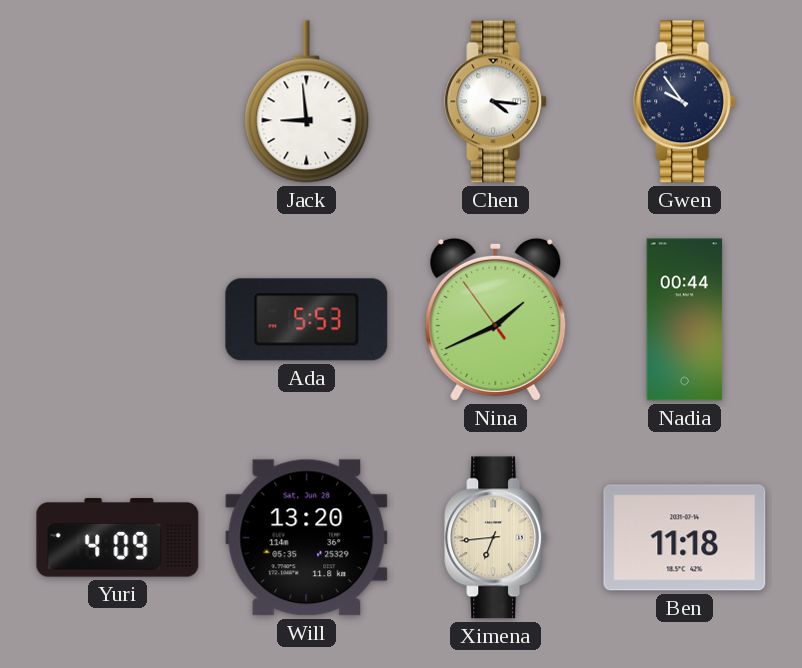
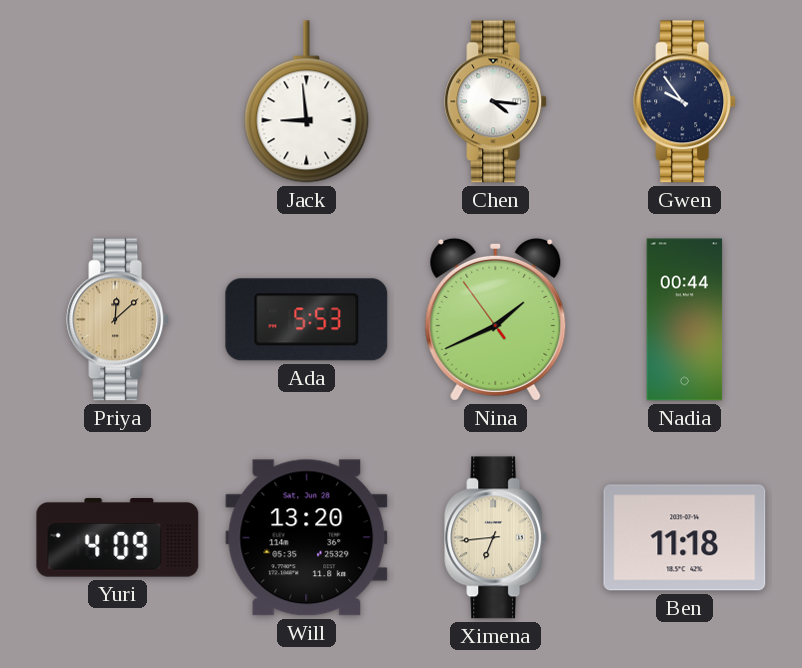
Priya: none -> 12:08
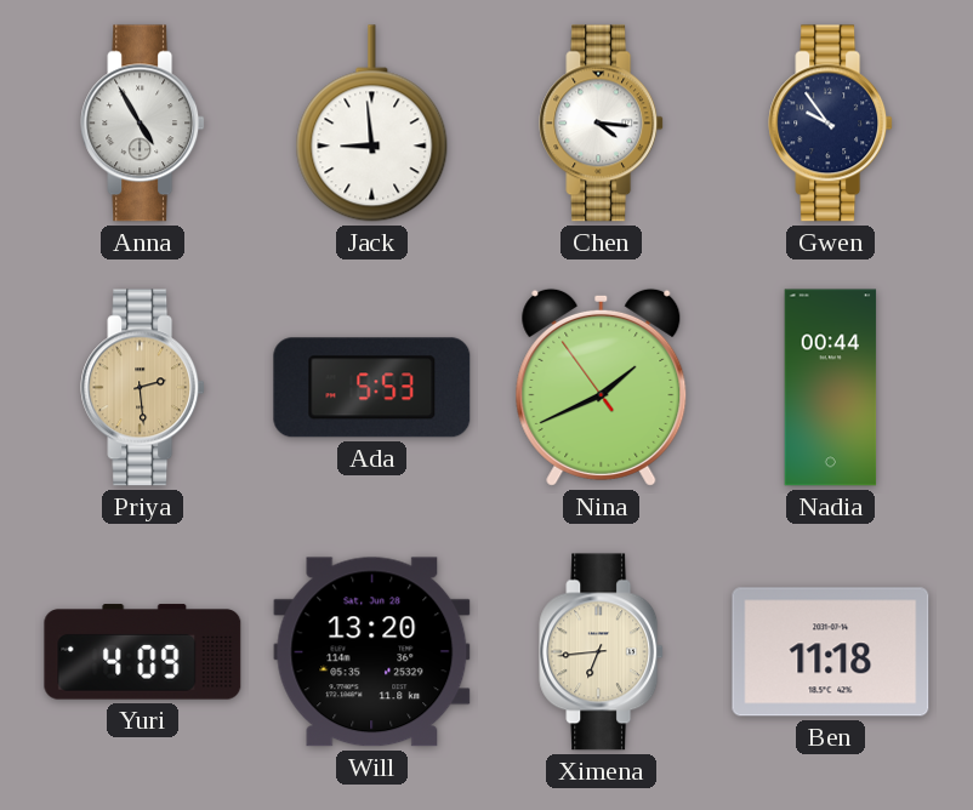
Anna: none -> 4:55
Priya: 12:08 -> 2:29
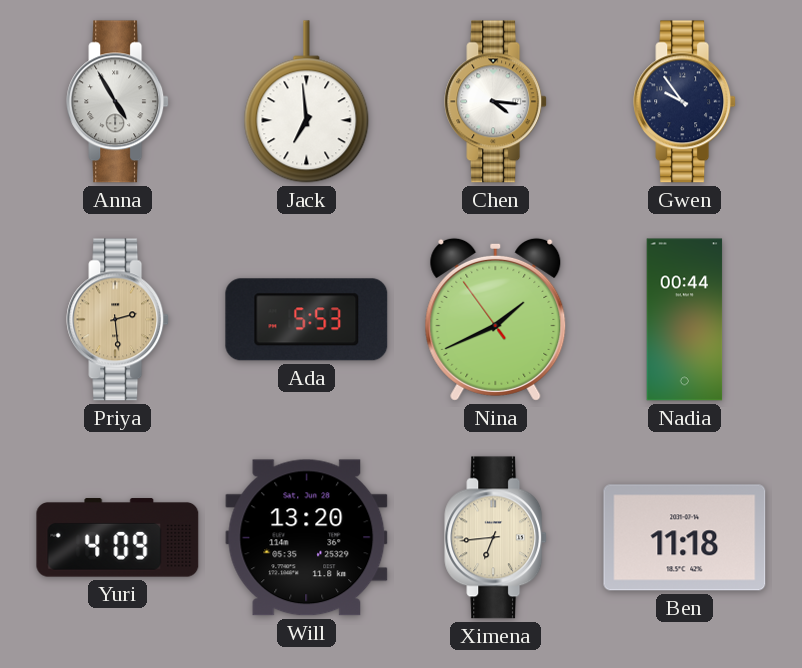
Jack: 8:59 -> 6:59
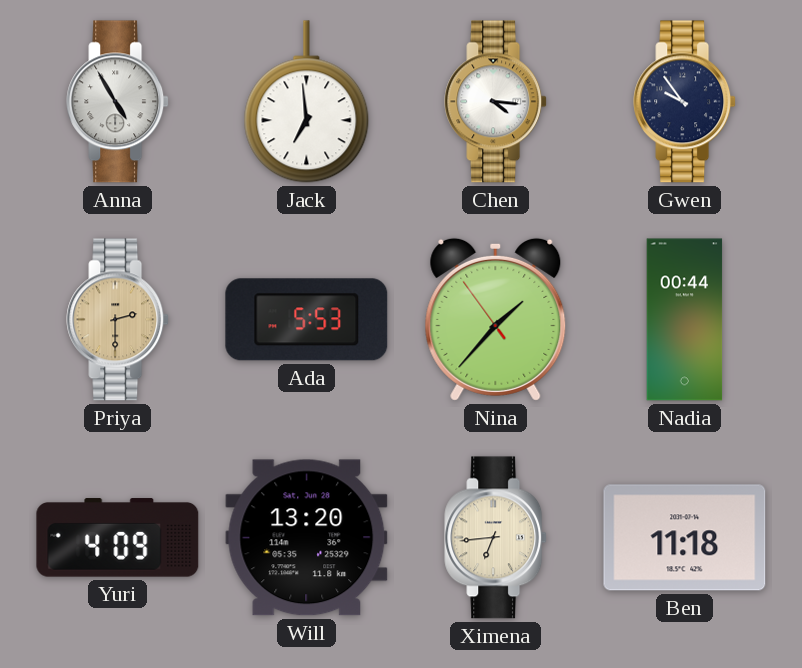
Priya: 2:29 -> 2:30
Nina: 1:40 -> 1:36
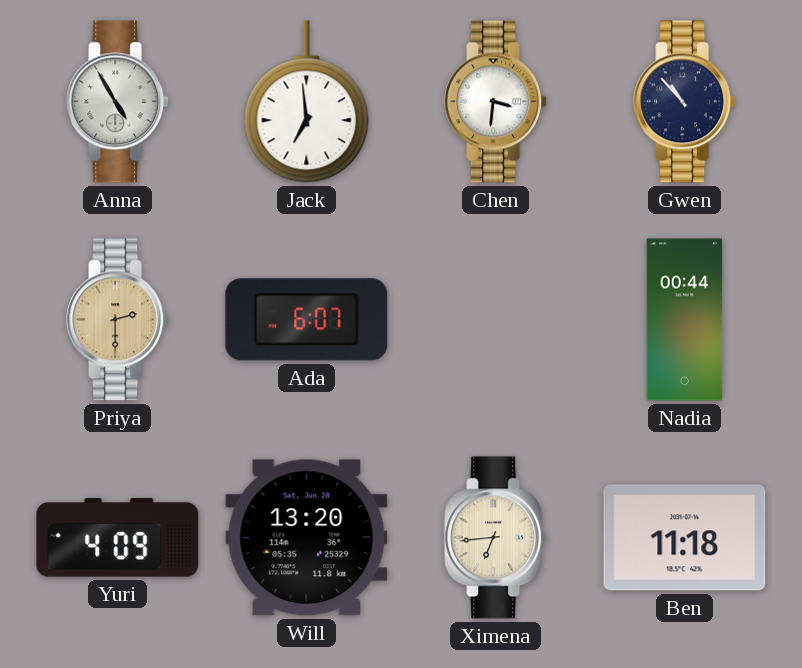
Chen: 4:16 -> 3:31
Gwen: 9:54 -> 10:53
Ada: 5:53 -> 6:07
Nina: 1:36 -> none
